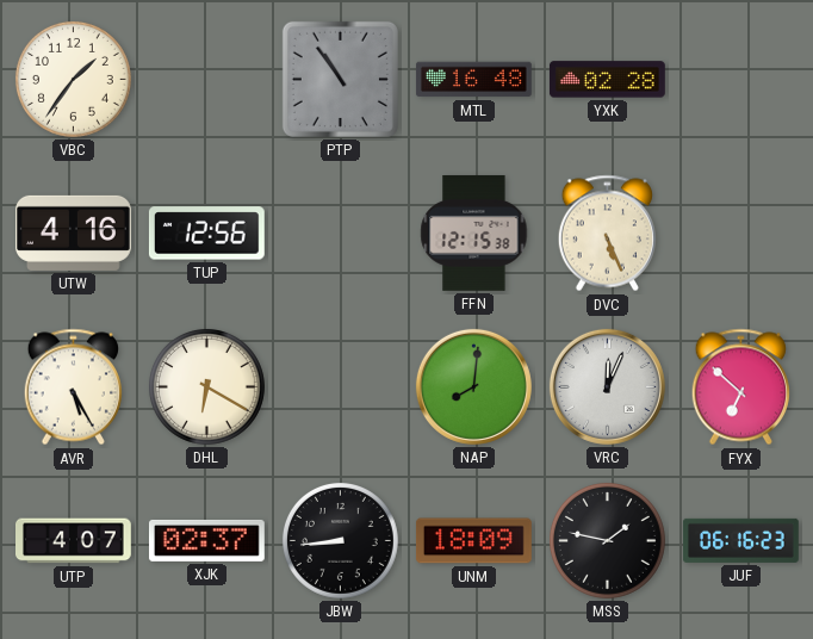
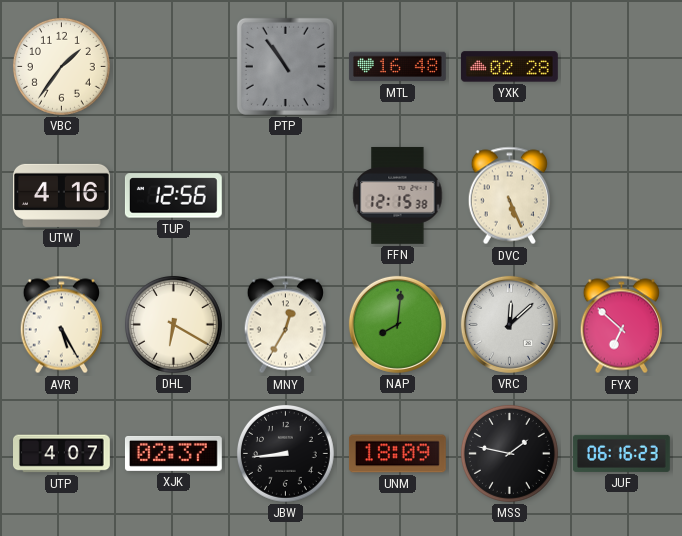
MNY: none -> 12:35
VRC: 12:04 -> 12:08
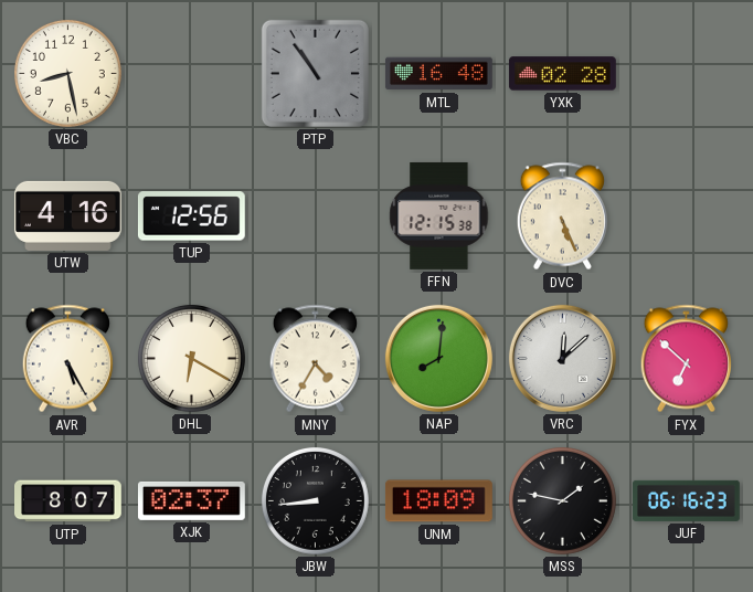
VBC: 1:36 -> 8:28
MNY: 12:35 -> 4:35
UTP: 4:07 -> 8:07
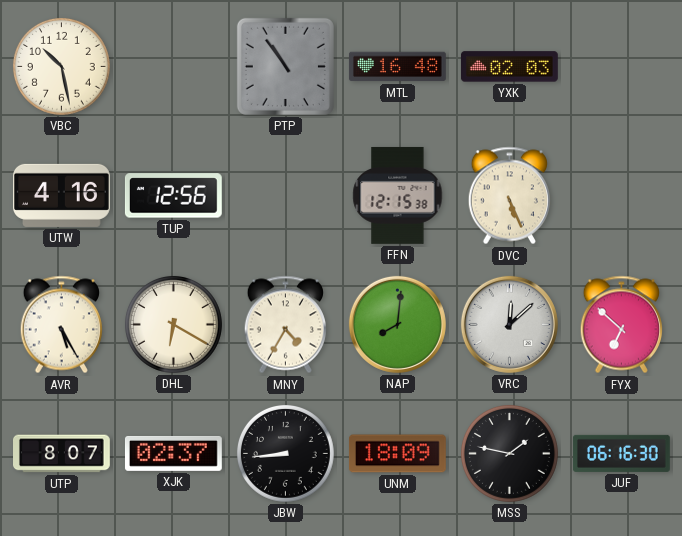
VBC: 8:28 -> 10:28
YXK: 02:28 -> 02:03
JUF: 06:16:23 -> 06:16:30
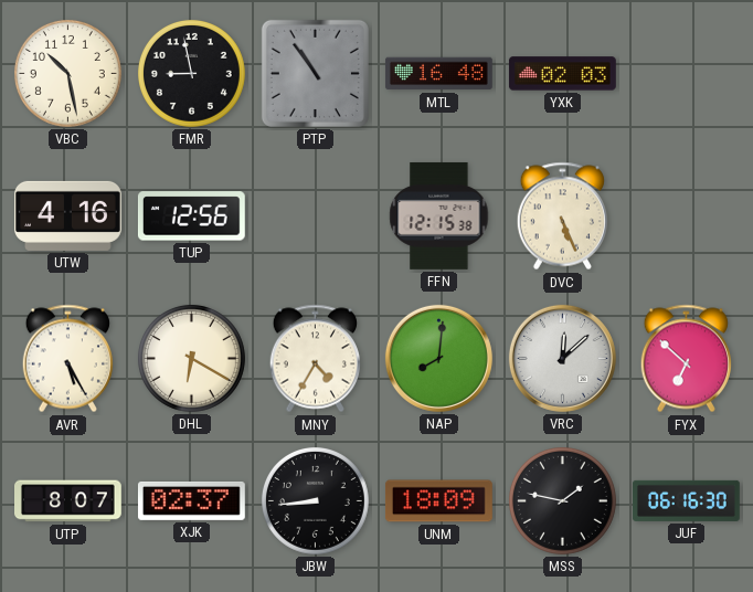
FMR: none -> 8:58
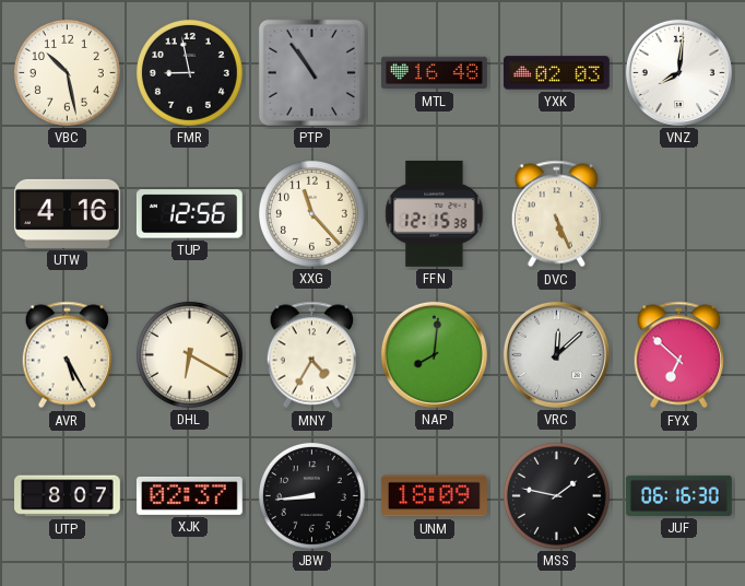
VNZ: none -> 8:01
XXG: none -> 11:23
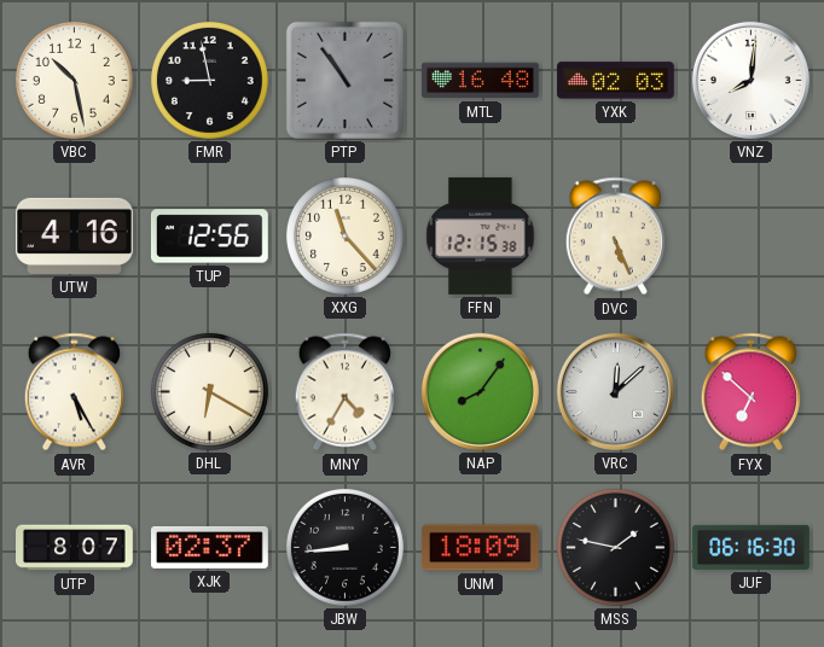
NAP: 8:01 -> 8:06
